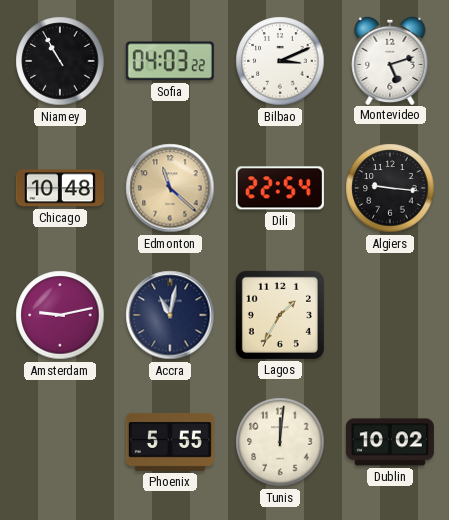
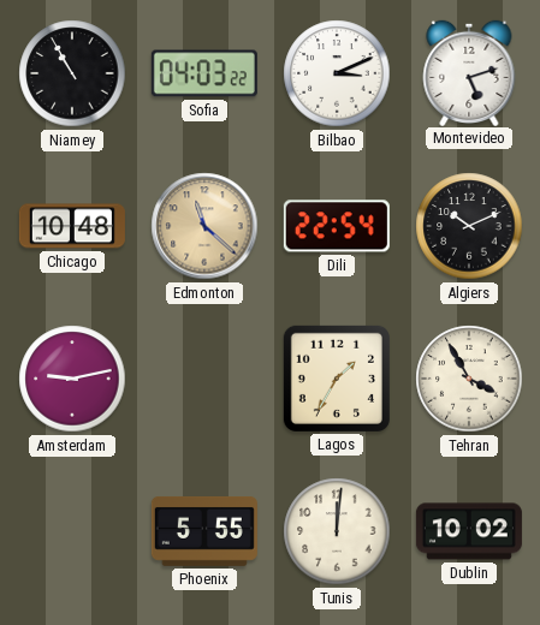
Algiers: 9:16 -> 10:11
Accra: 11:02 -> none
Tehran: none -> 3:55
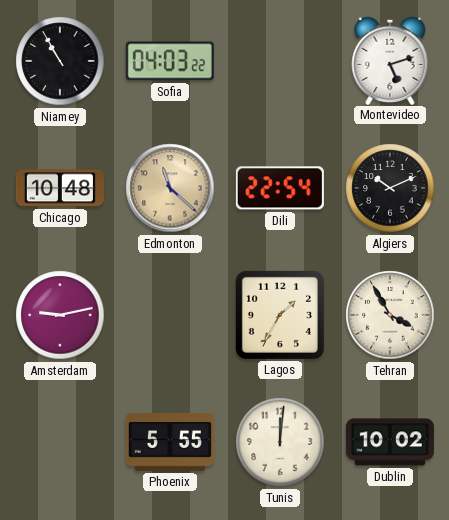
Bilbao: 3:11 -> none
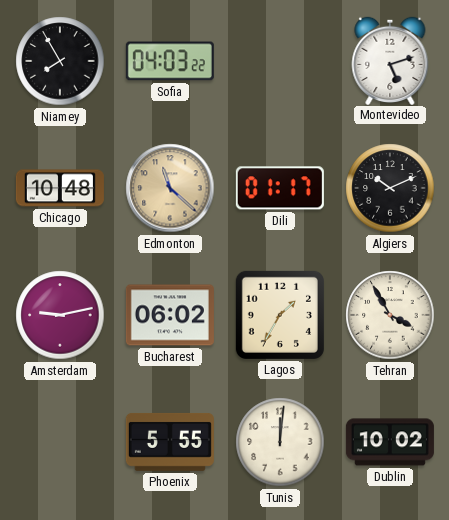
Niamey: 10:55 -> 7:55
Dili: 22:54 -> 01:17
Bucharest: none -> 06:02
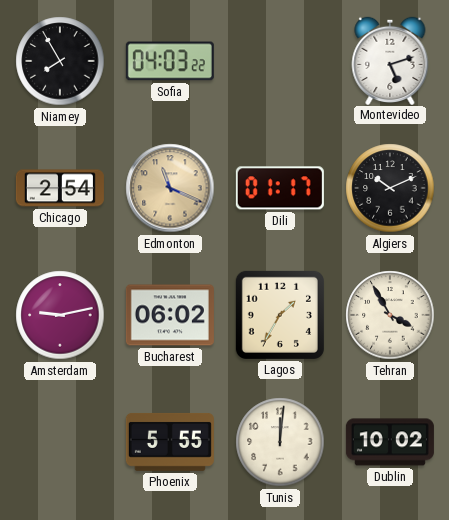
Chicago: 10:48 -> 2:54
Edmonton: 11:22 -> 11:19
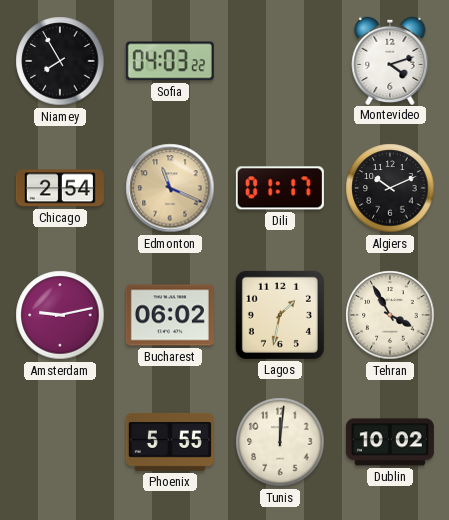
Montevideo: 5:12 -> 4:12
Lagos: 1:35 -> 1:32
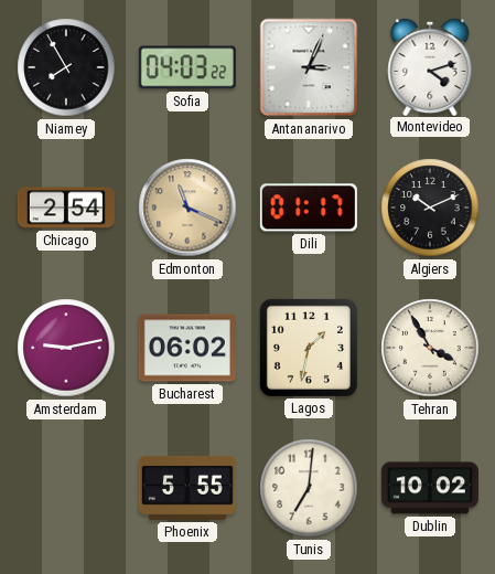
Antananarivo: none -> 3:04
Tunis: 12:01 -> 7:01
